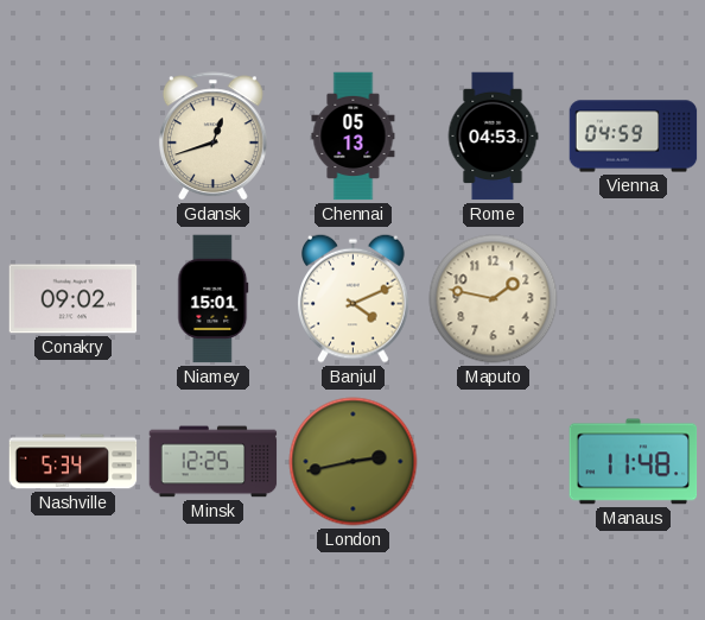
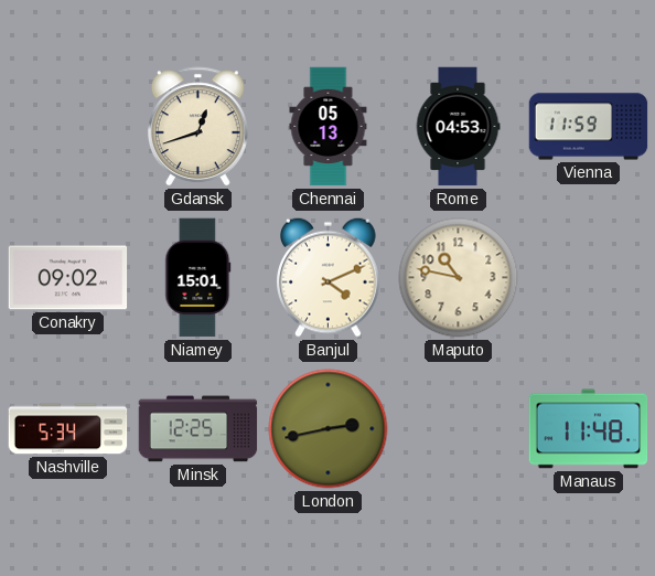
Vienna: 04:59 -> 11:59
Maputo: 1:47 -> 10:47
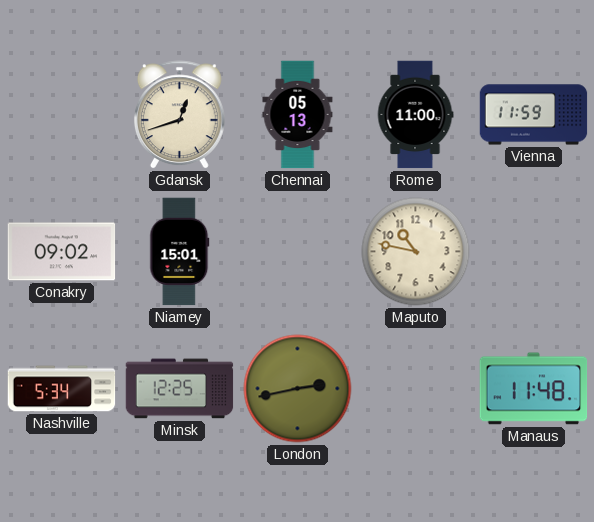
Rome: 04:53 -> 11:00
Banjul: 4:11 -> none
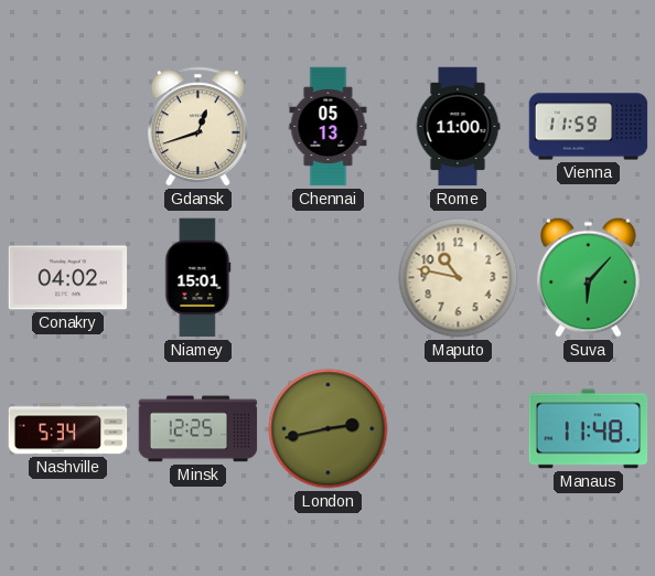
Conakry: 09:02 -> 04:02
Suva: none -> 6:07
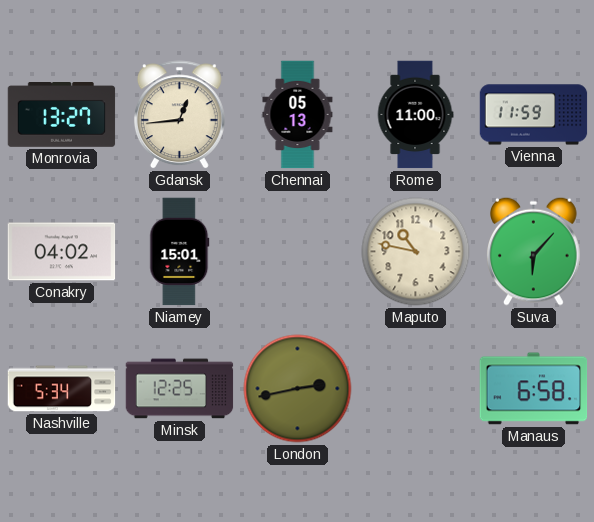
Monrovia: none -> 13:27
Gdansk: 12:42 -> 12:44
Manaus: 11:48 -> 6:58
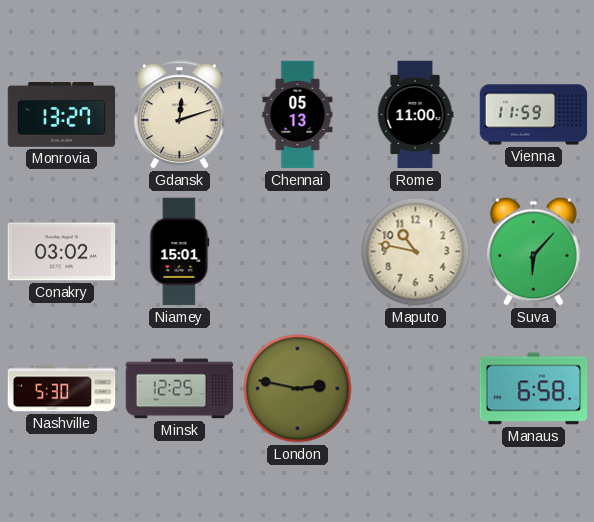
Gdansk: 12:44 -> 12:12
Conakry: 04:02 -> 03:02
Nashville: 5:34 -> 5:30
London: 2:43 -> 2:47
